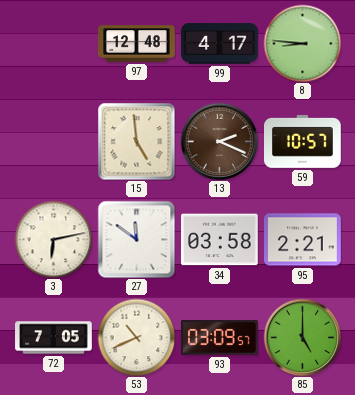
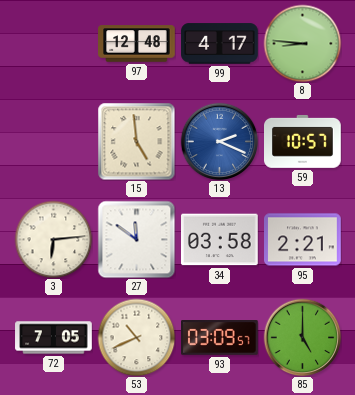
13 dial: brown -> blue
3: 6:13 -> 6:14
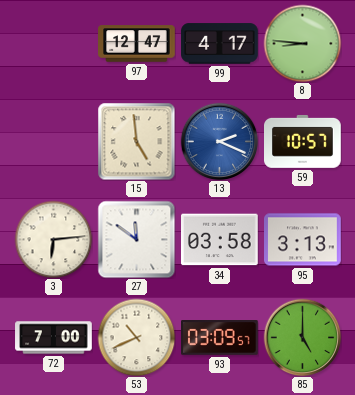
97: 12:48 -> 12:47
95: 2:21 -> 3:13
72: 7:05 -> 7:00
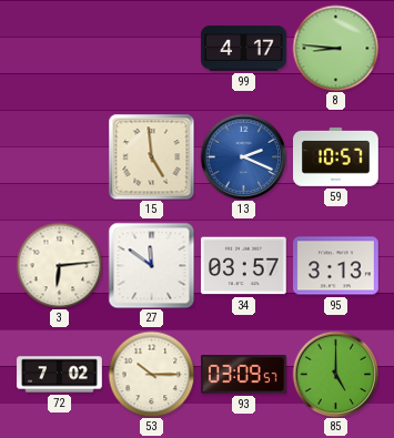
97: 12:47 -> none
34: 03:58 -> 03:57
72: 7:00 -> 7:02
53: 10:41 -> 10:15
